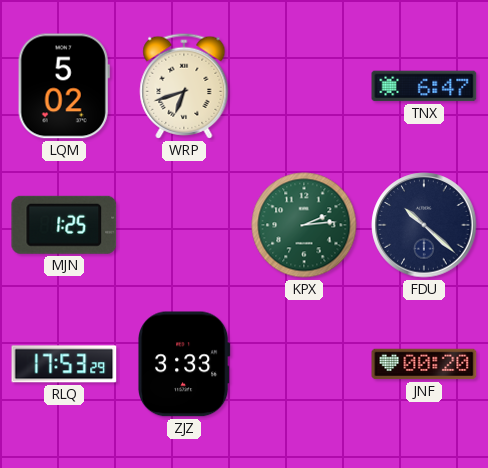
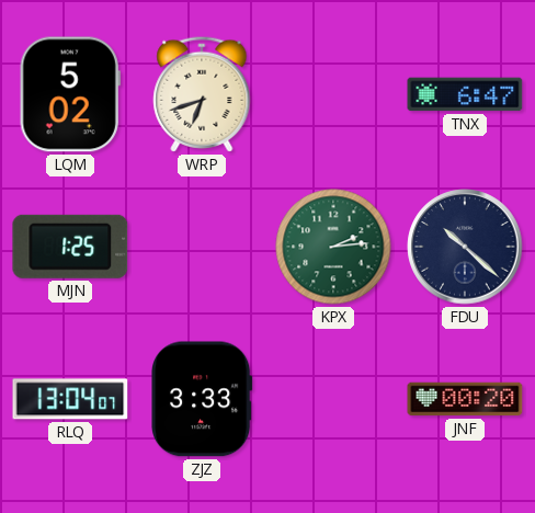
RLQ: 17:53 -> 13:04
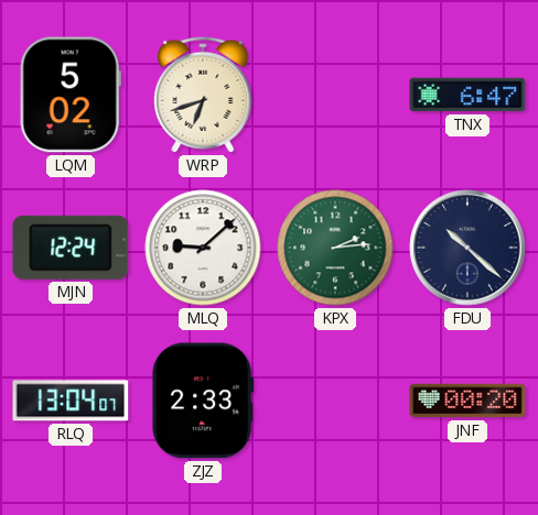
MJN: 1:25 -> 12:24
MLQ: none -> 9:08
ZJZ: 3:33 -> 2:33
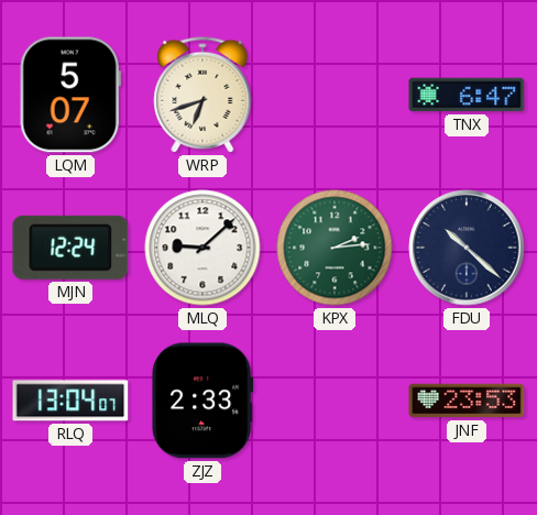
LQM: 5:02 -> 5:07
JNF: 00:20 -> 23:53
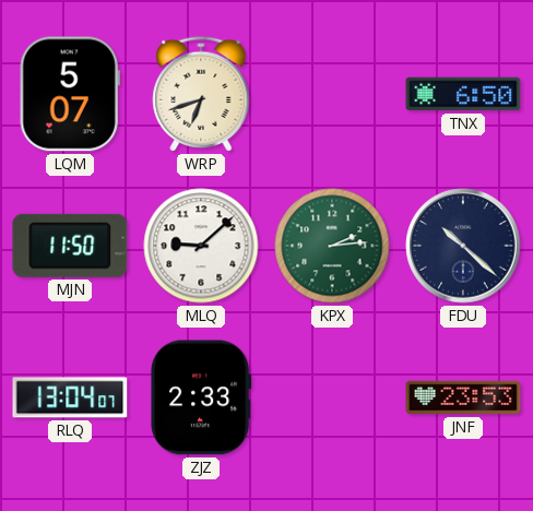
TNX: 6:47 -> 6:50
MJN: 12:24 -> 11:50
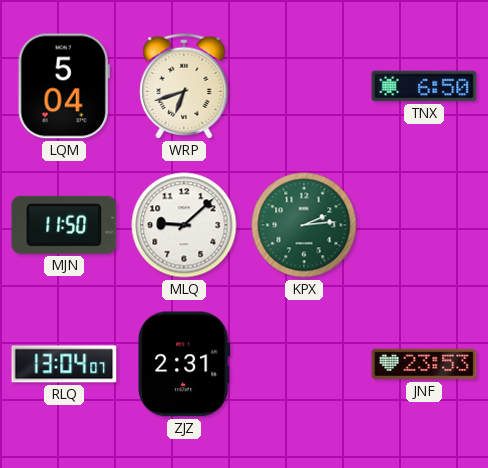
LQM: 5:07 -> 5:04
FDU: 10:22 -> none
ZJZ: 2:33 -> 2:31
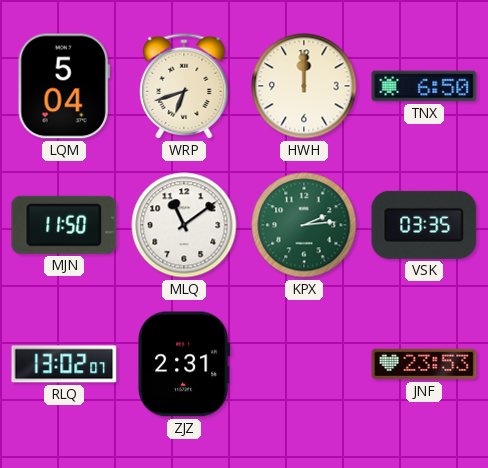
HWH: none -> 12:00
MLQ: 9:08 -> 11:09
VSK: none -> 03:35
RLQ: 13:04 -> 13:02
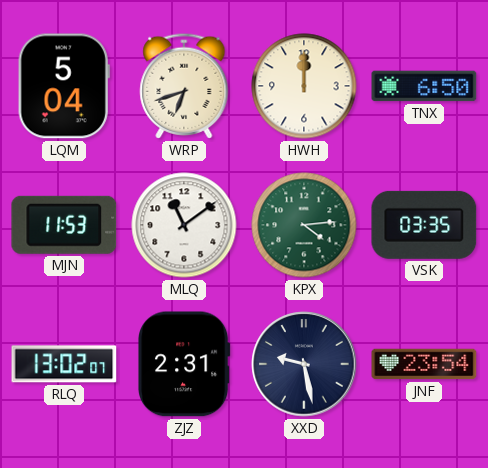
MJN: 11:50 -> 11:53
KPX: 2:14 -> 4:14
XXD: none -> 9:28
JNF: 23:53 -> 23:54
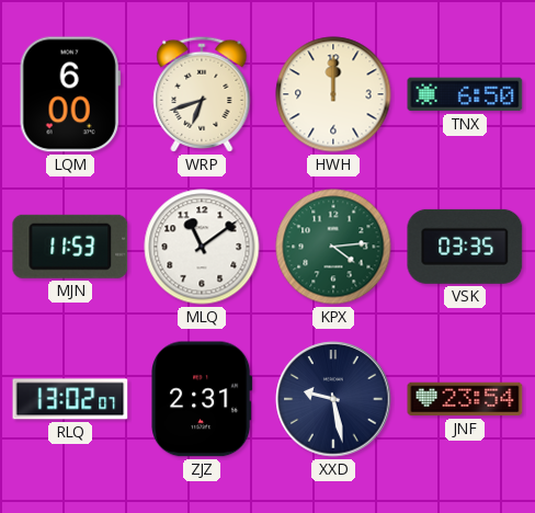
LQM: 5:04 -> 6:00
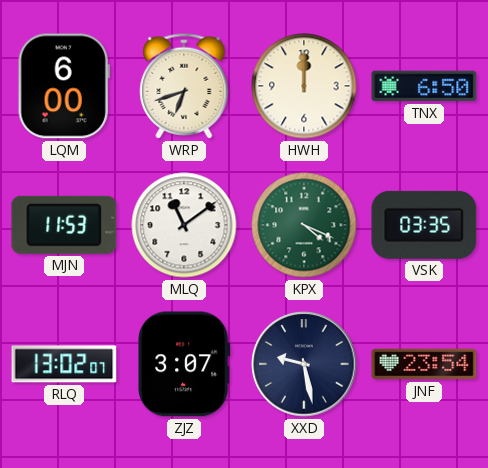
KPX: 4:14 -> 4:19
ZJZ: 2:31 -> 3:07
